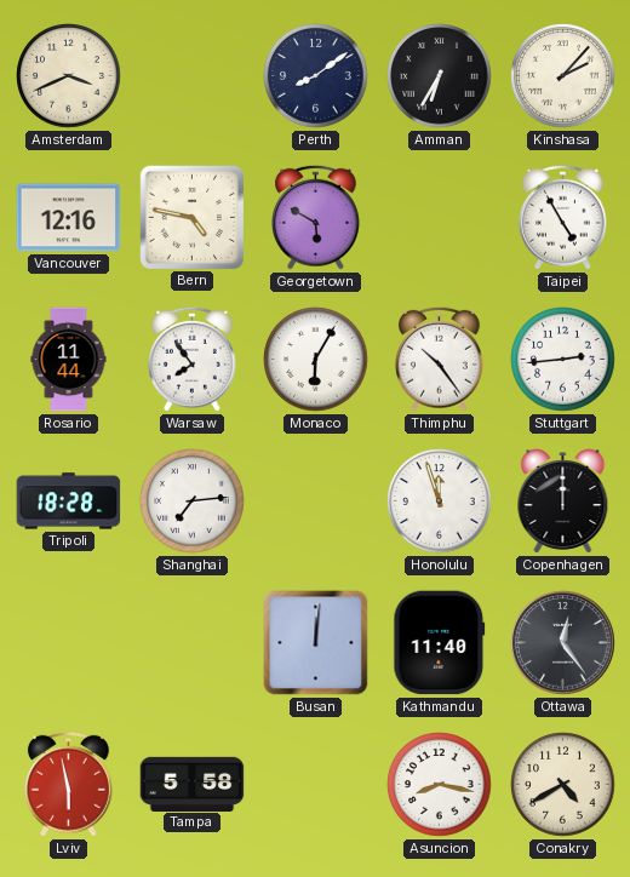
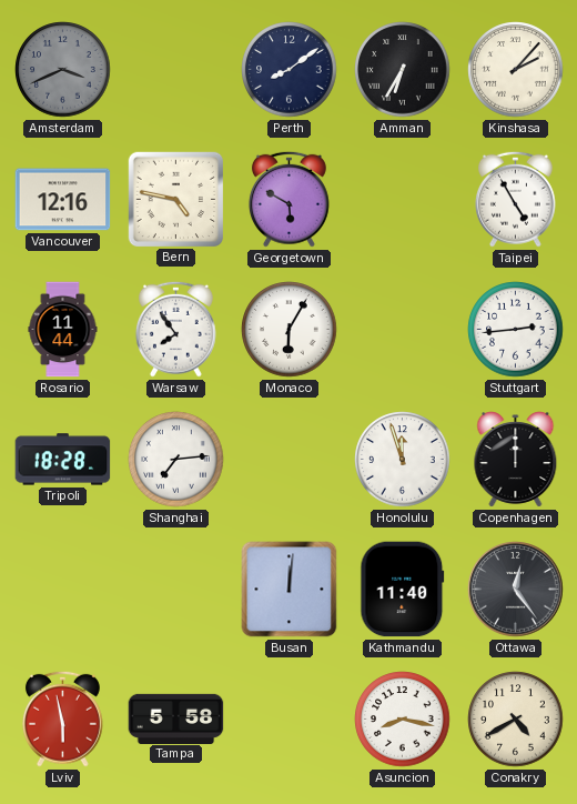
Amsterdam dial: cream -> grey
Thimphu: 10:24 -> none
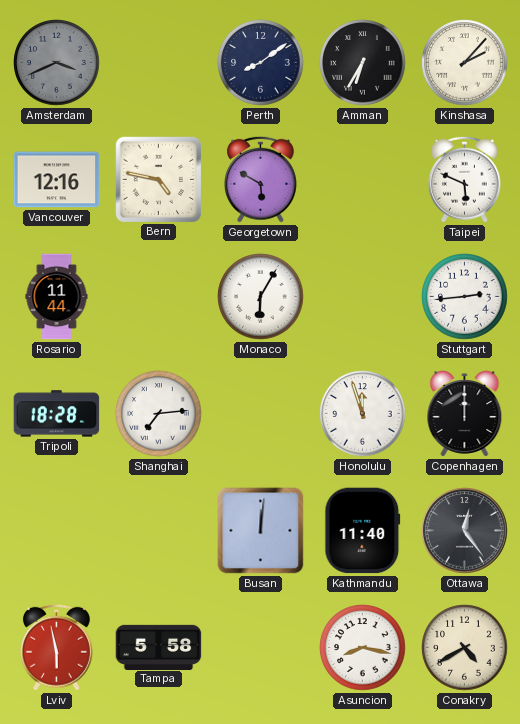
Taipei: 4:55 -> 5:49
Warsaw: 7:54 -> none
